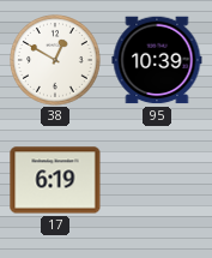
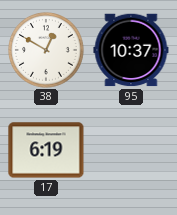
95: 10:39 -> 10:37
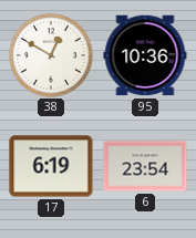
95: 10:37 -> 10:36
6: none -> 23:54
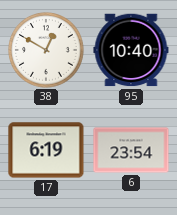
95: 10:36 -> 10:40
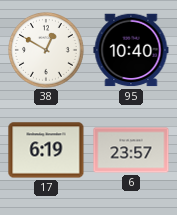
6: 23:54 -> 23:57
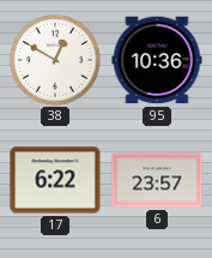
95: 10:40 -> 10:36
17: 6:19 -> 6:22
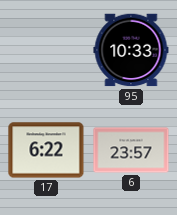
38: 12:50 -> none
95: 10:36 -> 10:33
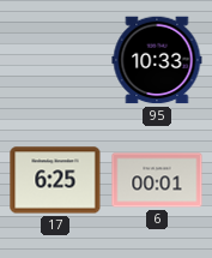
17: 6:22 -> 6:25
6: 23:57 -> 00:01
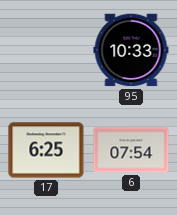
6: 00:01 -> 07:54
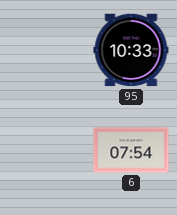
17: 6:25 -> none
